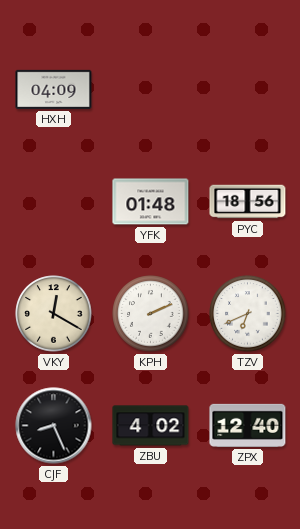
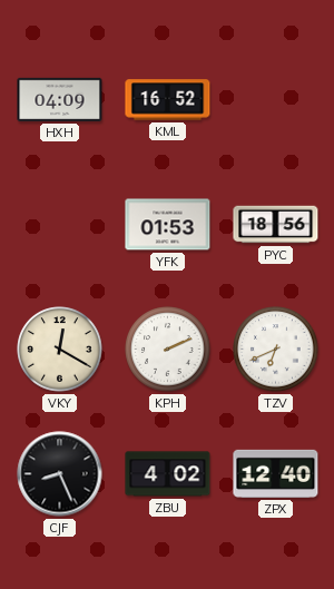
KML: none -> 16:52
YFK: 01:48 -> 01:53
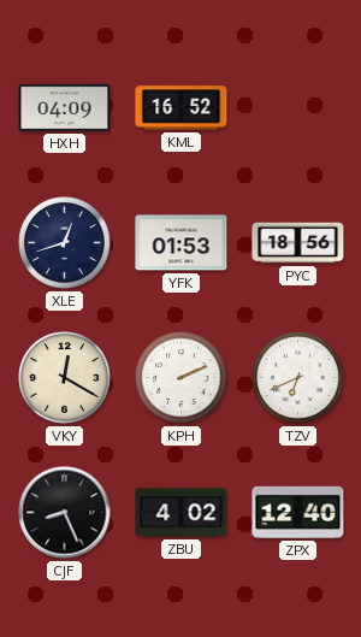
XLE: none -> 12:42
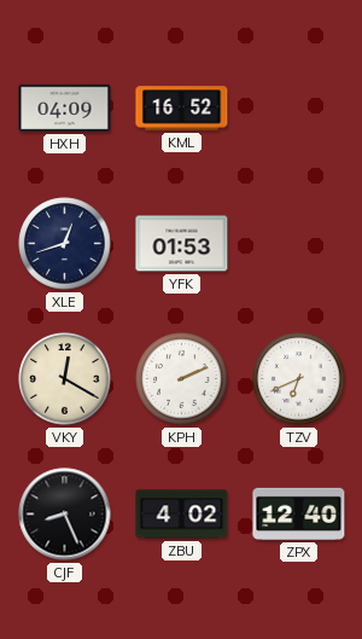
PYC: 18:56 -> none
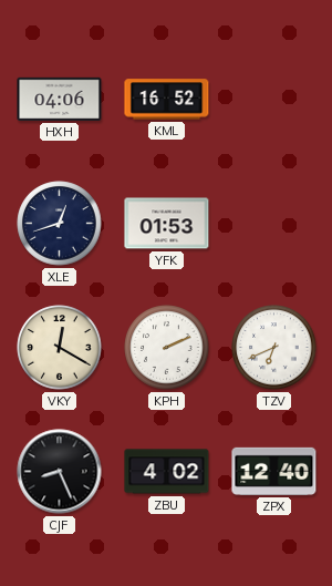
HXH: 04:09 -> 04:06
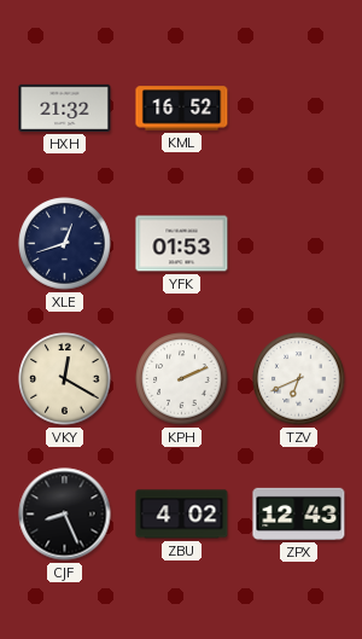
HXH: 04:06 -> 21:32
ZPX: 12:40 -> 12:43
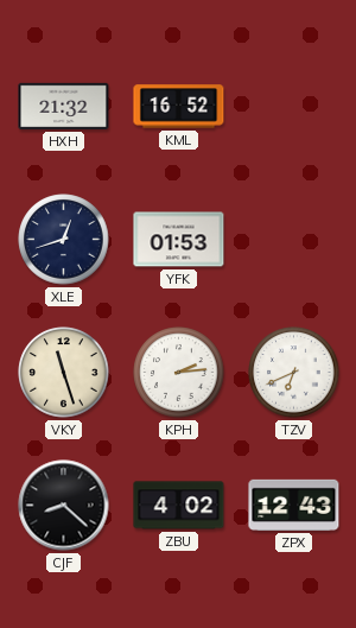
VKY: 12:20 -> 11:27
KPH: 2:11 -> 2:14
CJF: 8:26 -> 8:22
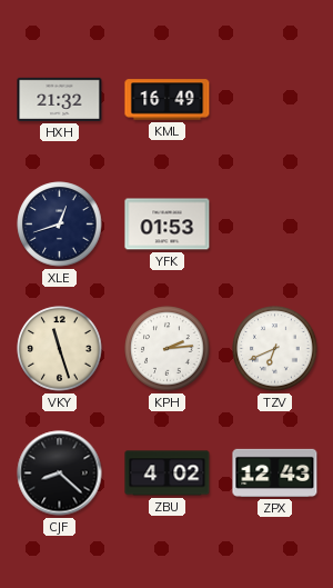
KML: 16:52 -> 16:49
